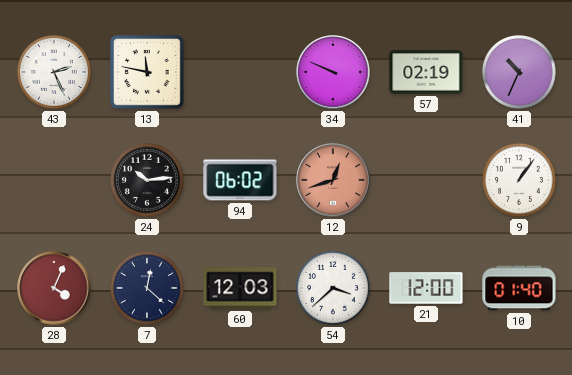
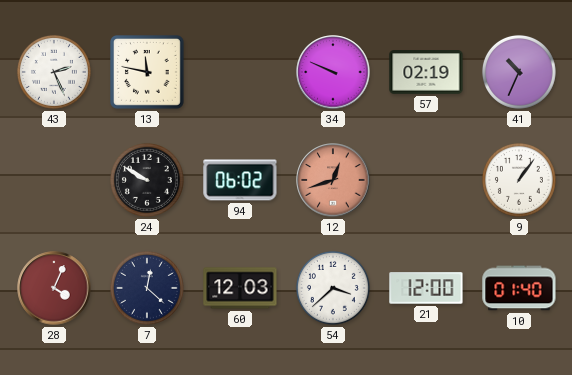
24: 10:14 -> 9:50
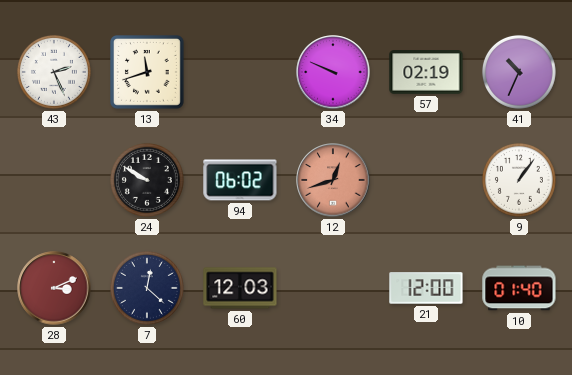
13: 11:47 -> 11:42
28: 4:04 -> 3:11
54: 3:38 -> none
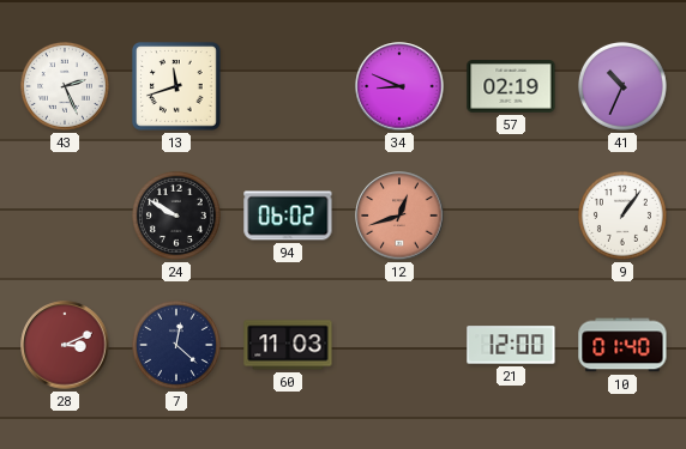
34: 9:49 -> 8:49
60: 12:03 -> 11:03
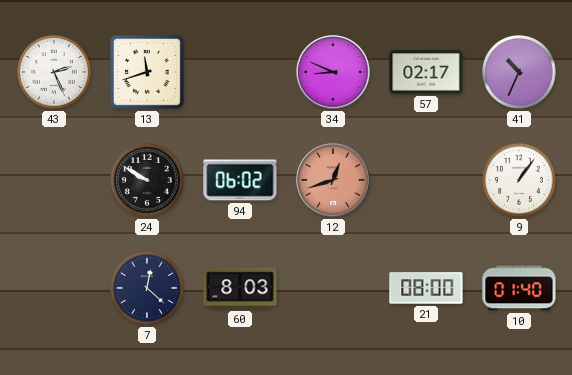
57: 02:19 -> 02:17
28: 3:11 -> none
60: 11:03 -> 8:03
21: 12:00 -> 08:00
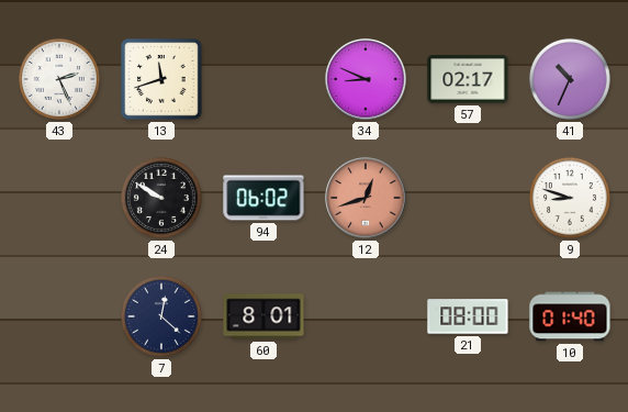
9: 1:06 -> 8:48
60: 8:03 -> 8:01
